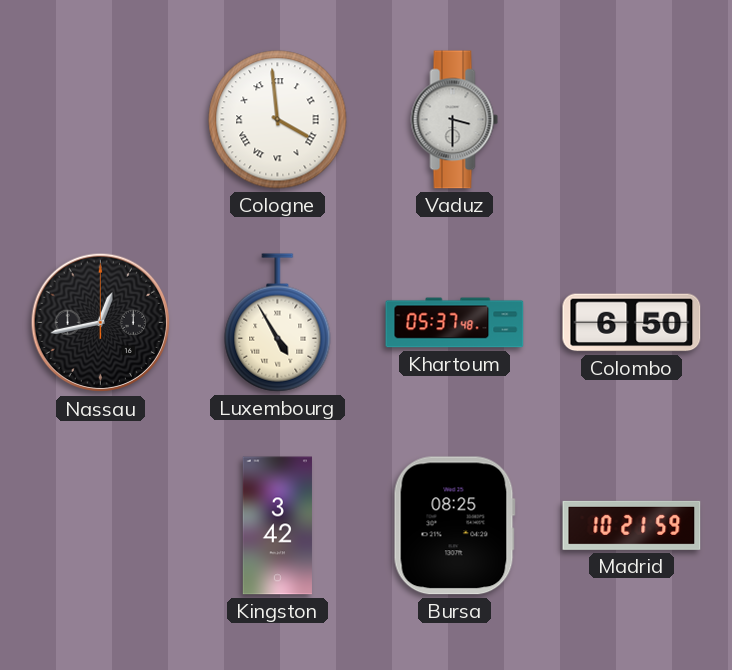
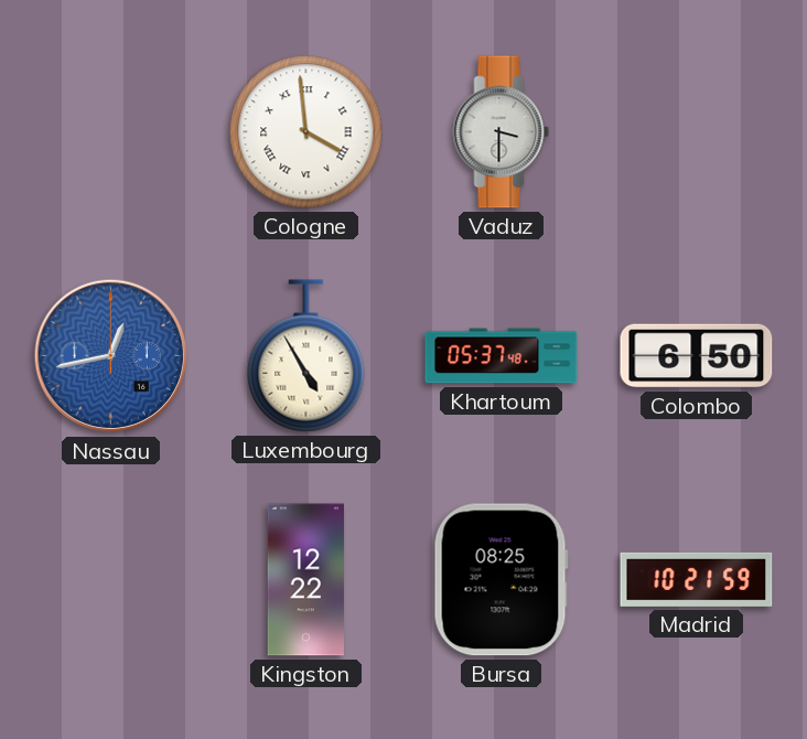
Nassau dial: black -> blue
Kingston: 3:42 -> 12:22
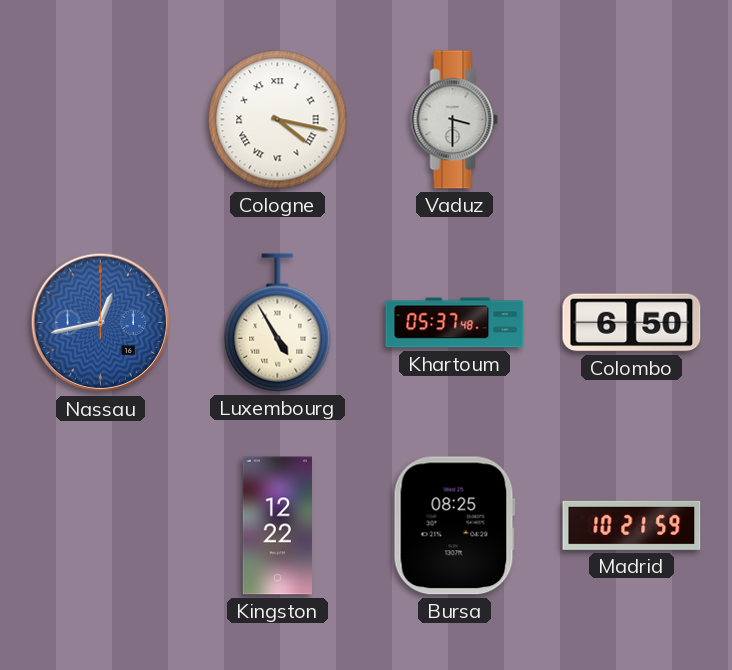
Cologne: 3:59 -> 4:17
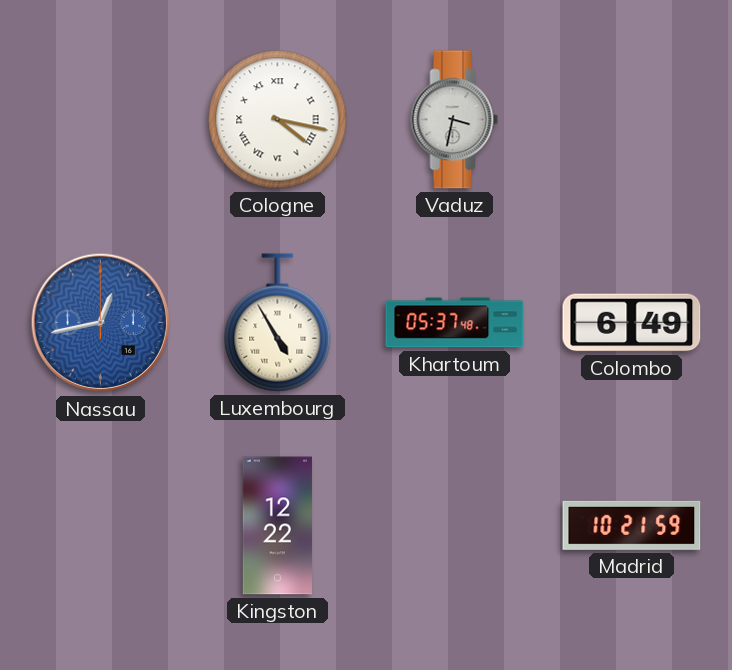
Vaduz: 3:30 -> 3:32
Colombo: 6:50 -> 6:49
Bursa: 08:25 -> none
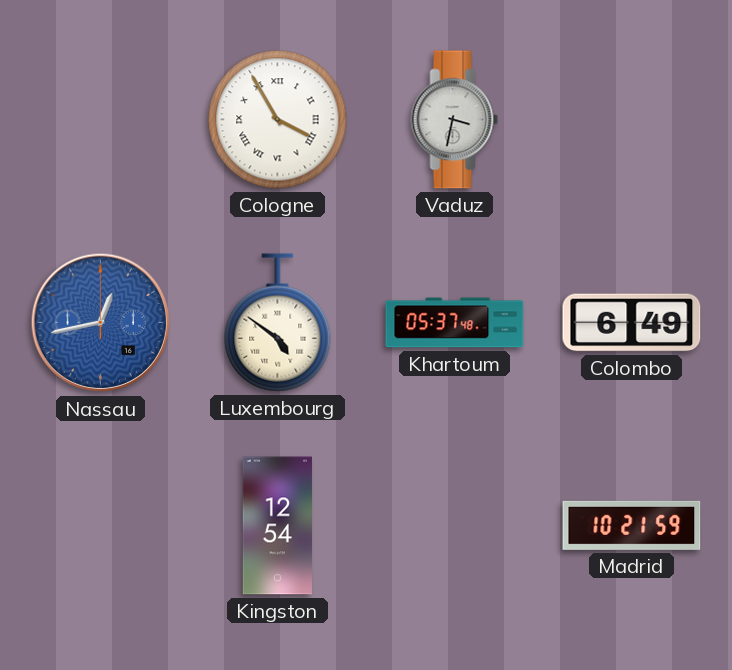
Cologne: 4:17 -> 3:55
Luxembourg: 4:55 -> 4:51
Kingston: 12:22 -> 12:54
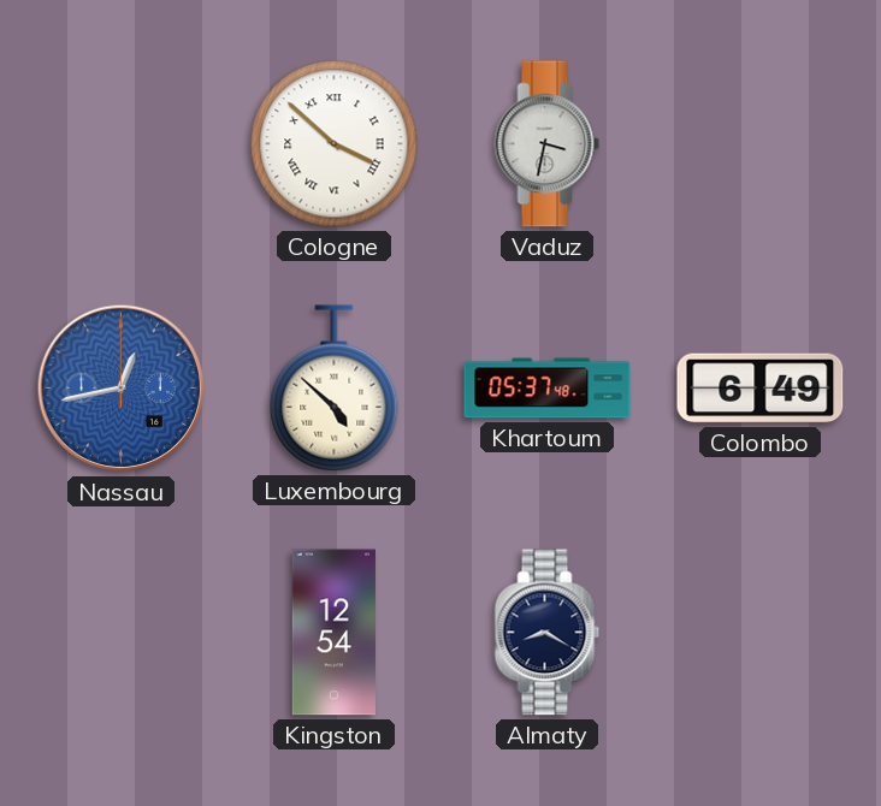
Cologne: 3:55 -> 3:52
Luxembourg: 4:51 -> 4:52
Almaty: none -> 8:20
Madrid: 10:21 -> none
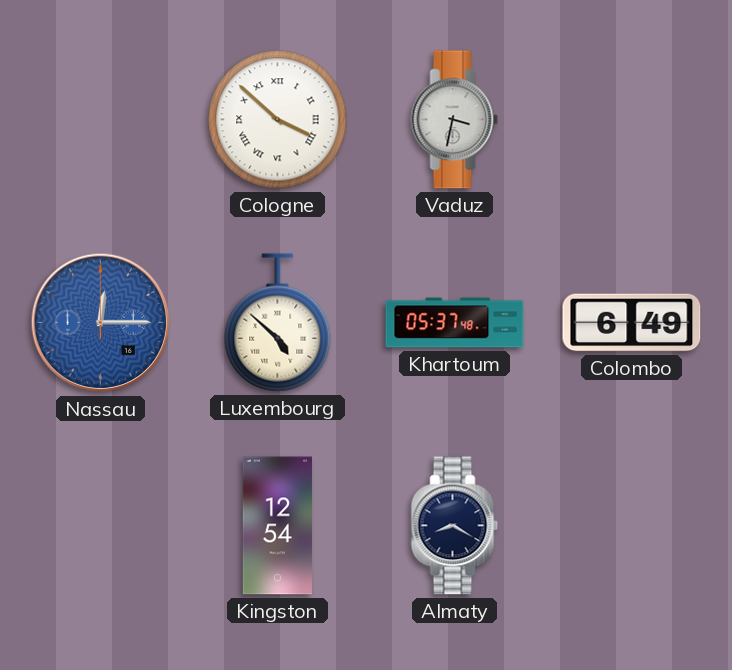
Nassau: 12:43 -> 12:15
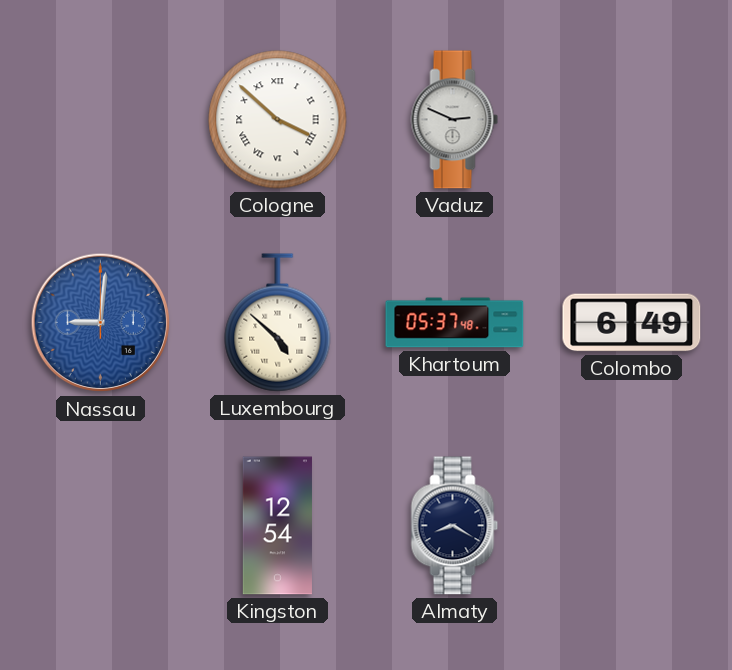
Vaduz: 3:32 -> 2:49
Nassau: 12:15 -> 9:01
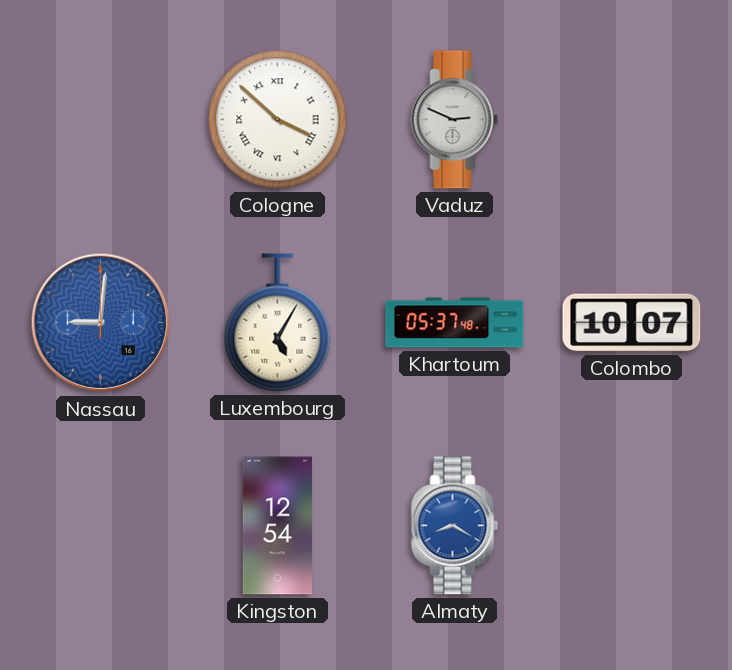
Luxembourg: 4:52 -> 5:05
Colombo: 6:49 -> 10:07
Almaty dial: navy -> blue
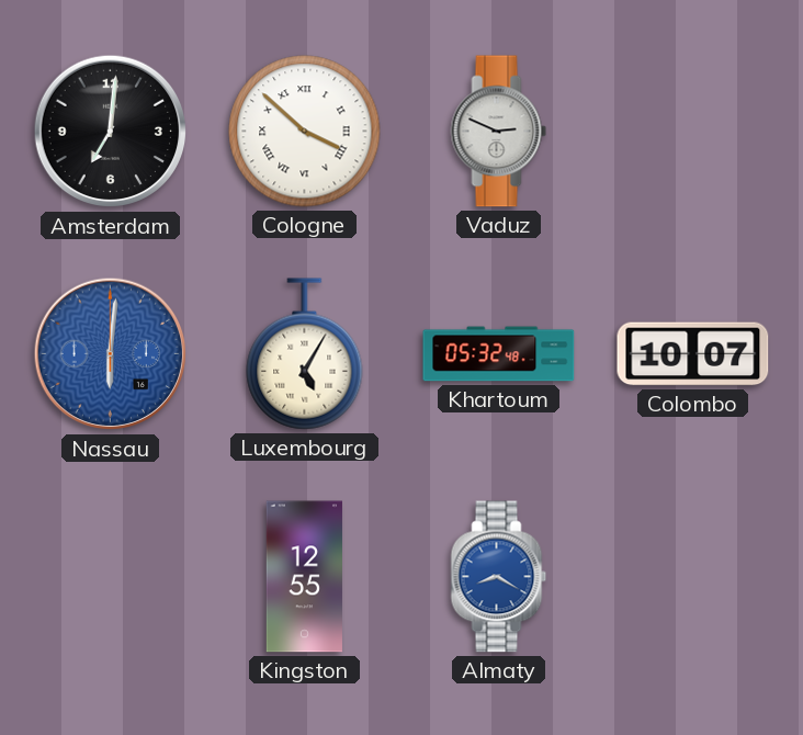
Amsterdam: none -> 7:01
Nassau: 9:01 -> 6:01
Khartoum: 05:37 -> 05:32
Kingston: 12:54 -> 12:55
